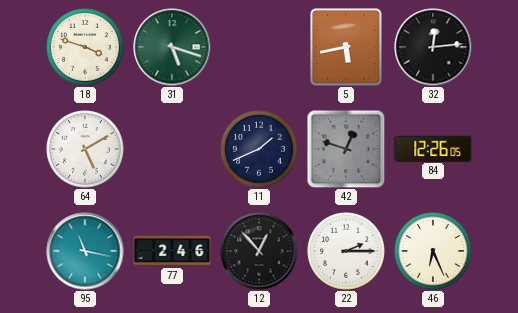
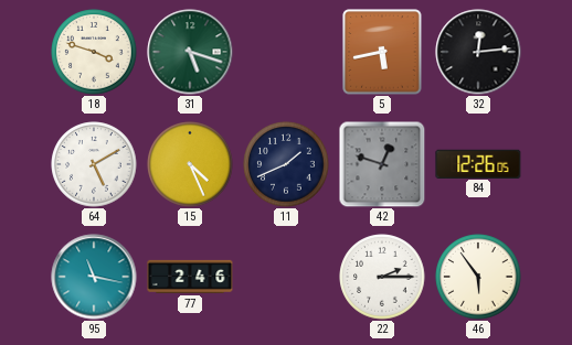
15: none -> 4:26
12: 12:53 -> none
46: 6:26 -> 5:54
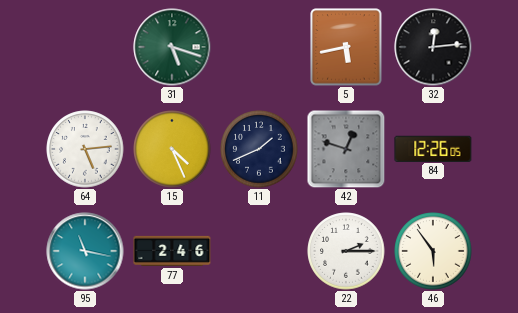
18: 3:48 -> none
64: 5:10 -> 5:14
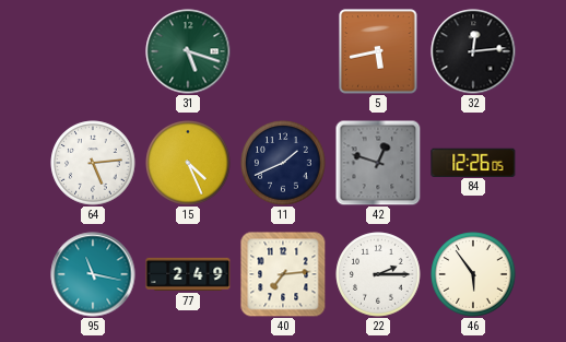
77: 2:46 -> 2:49
40: none -> 7:14
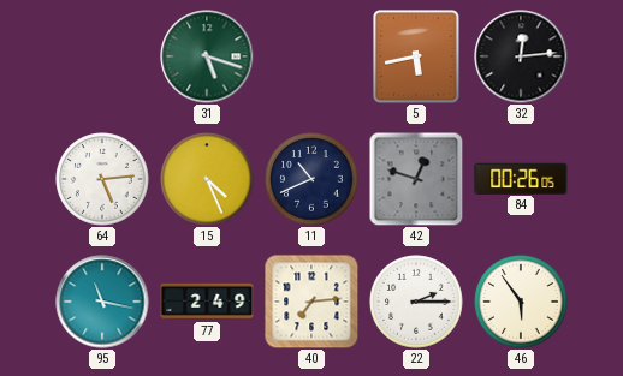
11: 1:41 -> 10:41
84: 12:26 -> 00:26
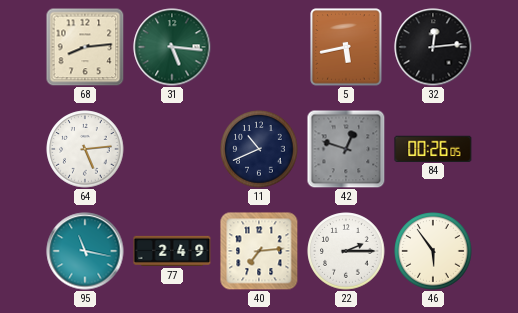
68: none -> 8:14
31: 5:18 -> 5:16
15: 4:26 -> none
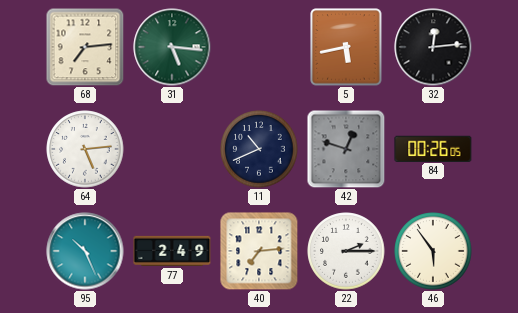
68: 8:14 -> 7:14
95: 11:17 -> 10:26
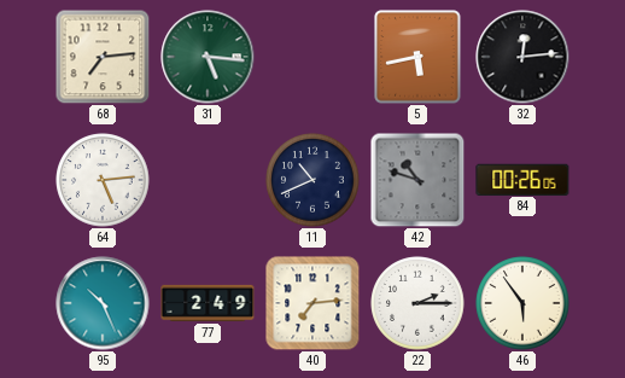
42: 12:48 -> 10:48
